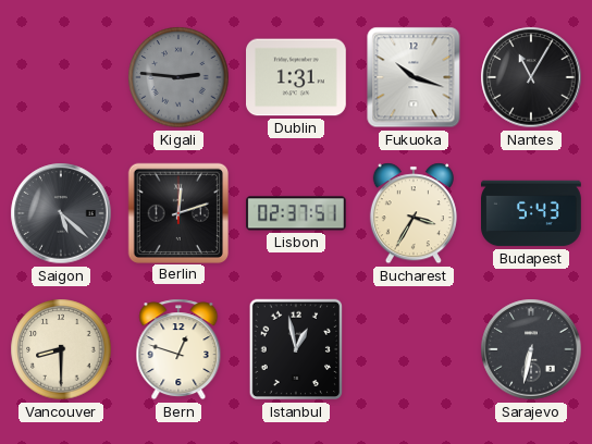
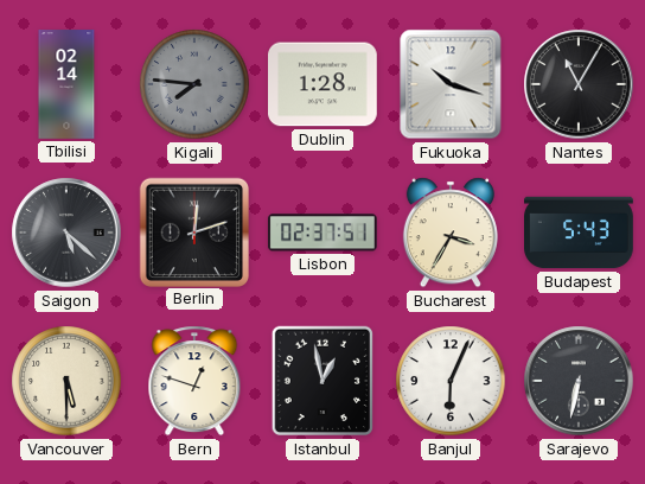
Tbilisi: none -> 02:14
Kigali: 2:46 -> 7:46
Dublin: 1:31 -> 1:28
Vancouver: 8:30 -> 5:30
Banjul: none -> 6:04
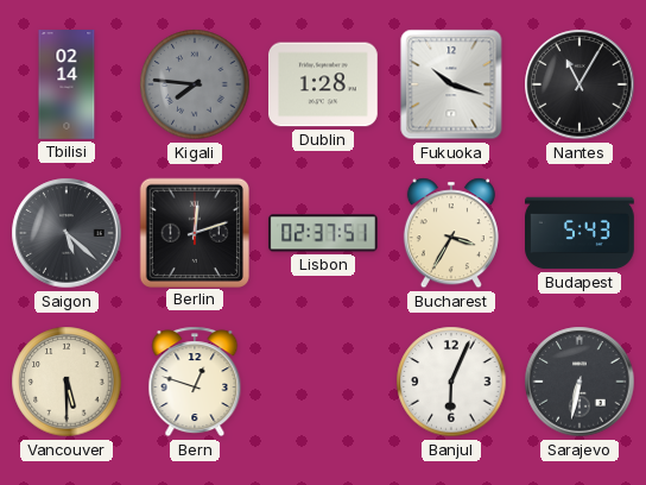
Istanbul: 12:58 -> none
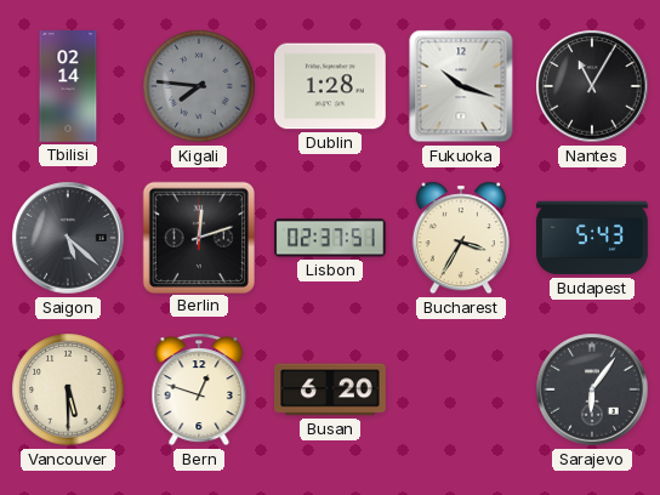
Busan: none -> 6:20
Banjul: 6:04 -> none
Sarajevo: 6:32 -> 6:06
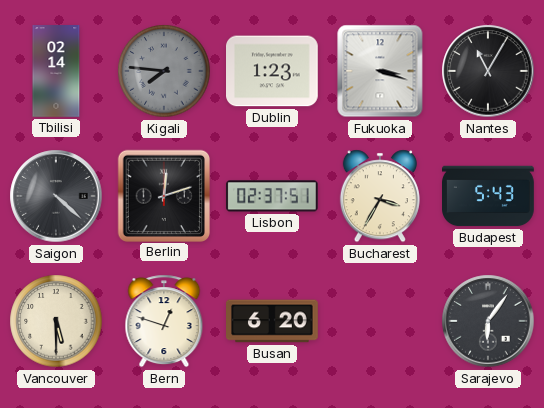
Dublin: 1:28 -> 1:23
Fukuoka: 10:18 -> 3:18
Saigon: 5:22 -> 4:22
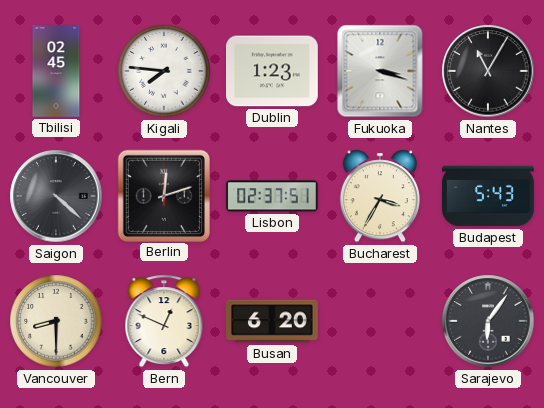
Tbilisi: 02:14 -> 02:45
Kigali dial: grey -> white
Vancouver: 5:30 -> 8:30
Bern: 12:48 -> 12:49
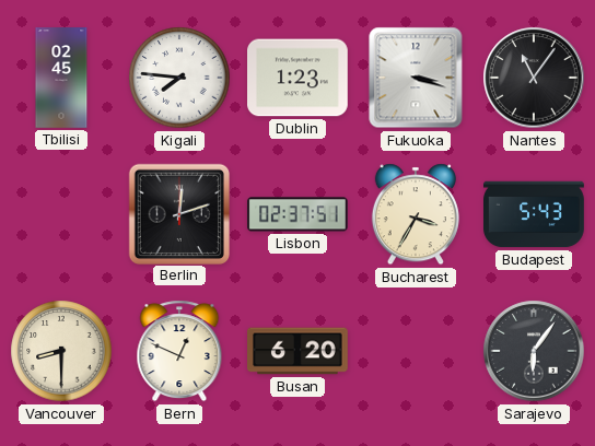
Nantes: 11:05 -> 11:06
Saigon: 4:22 -> none
